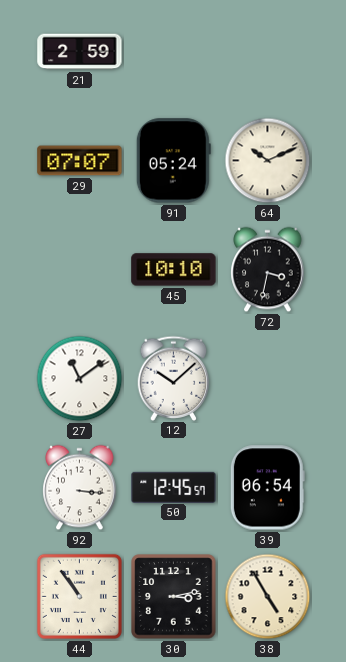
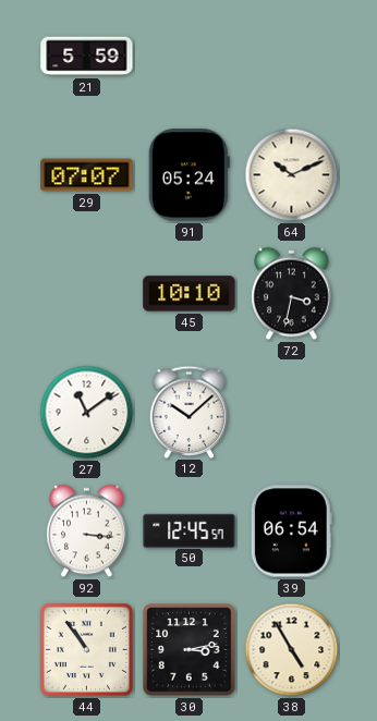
21: 2:59 -> 5:59
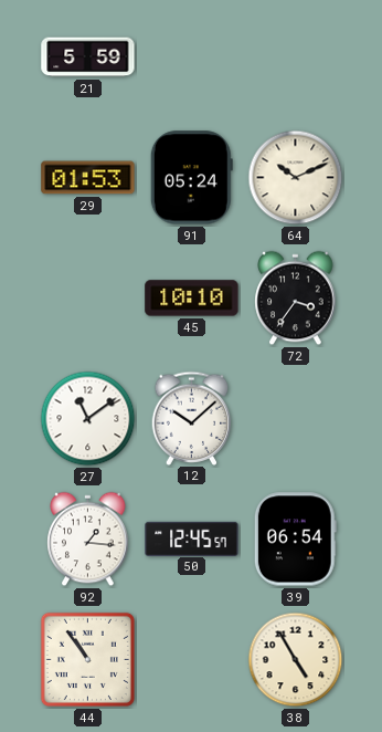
29: 07:07 -> 01:53
72: 3:32 -> 3:36
92: 3:16 -> 1:16
30: 3:13 -> none
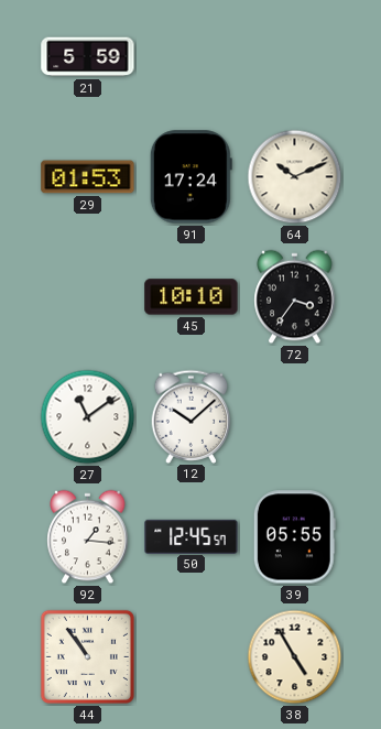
91: 05:24 -> 17:24
39: 06:54 -> 05:55
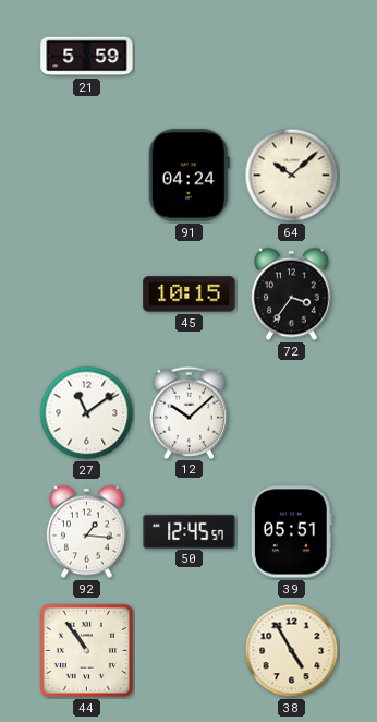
29: 01:53 -> none
91: 17:24 -> 04:24
64: 10:11 -> 10:08
45: 10:10 -> 10:15
39: 05:55 -> 05:51
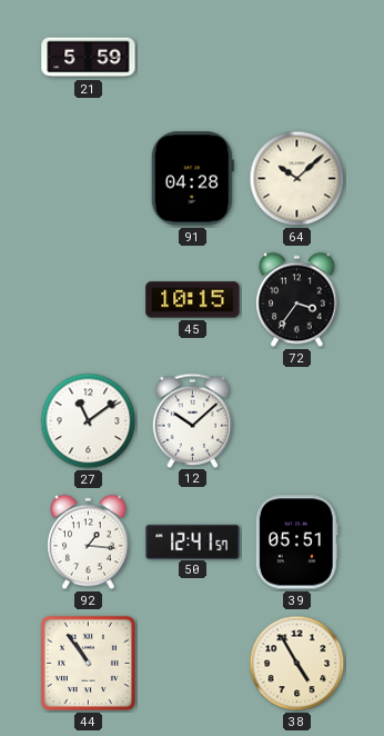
91: 04:24 -> 04:28
50: 12:45 -> 12:41
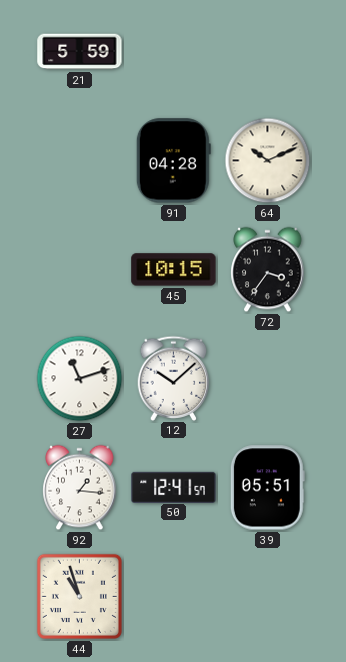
64: 10:08 -> 10:11
27: 11:09 -> 11:12
44: 10:54 -> 10:57
38: 4:55 -> none
